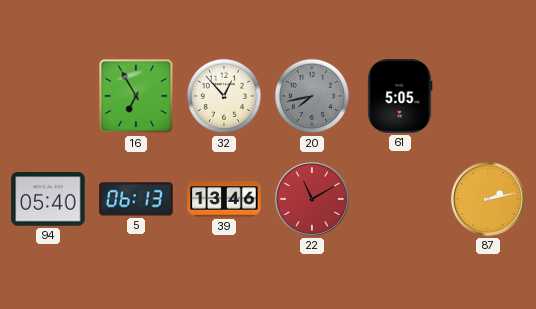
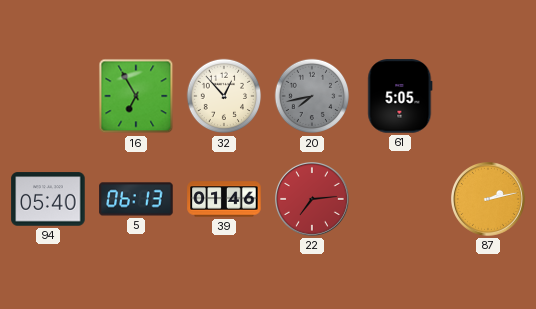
39: 13:46 -> 01:46
22: 11:10 -> 7:14
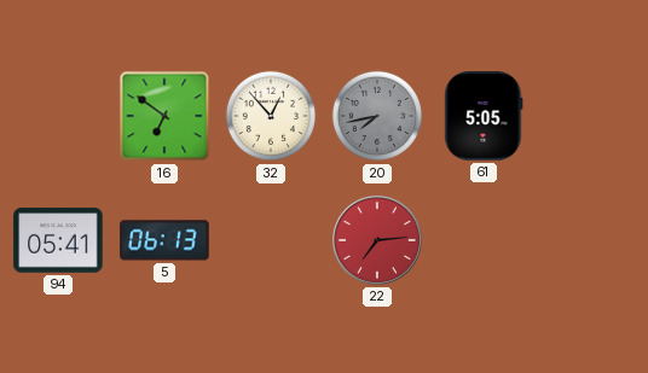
16: 6:55 -> 6:51
94: 05:40 -> 05:41
39: 01:46 -> none
87: 2:13 -> none
